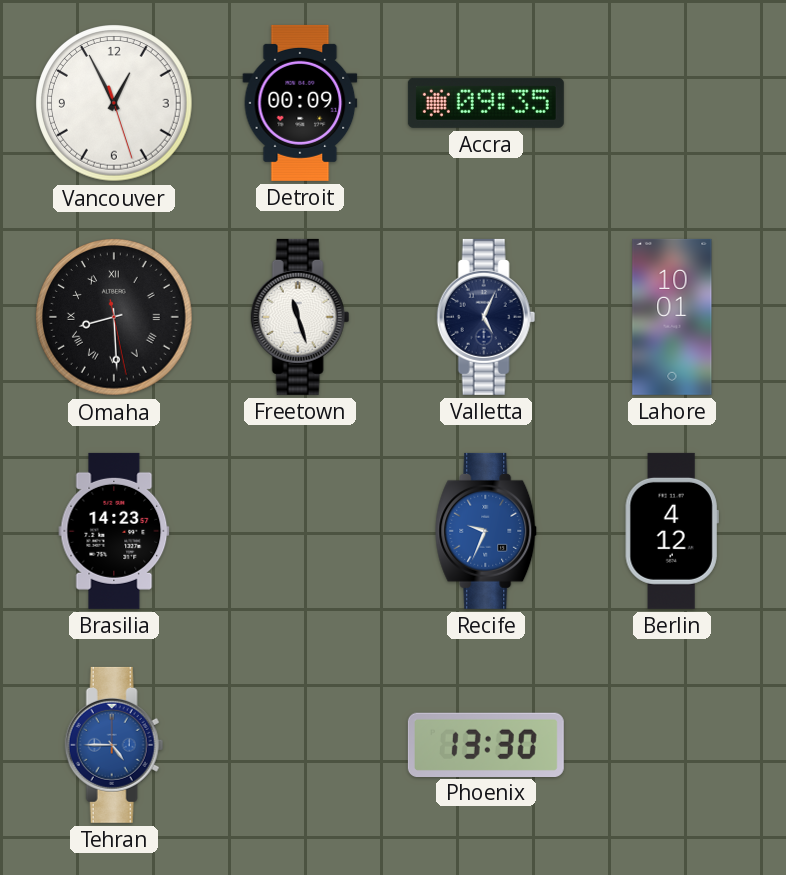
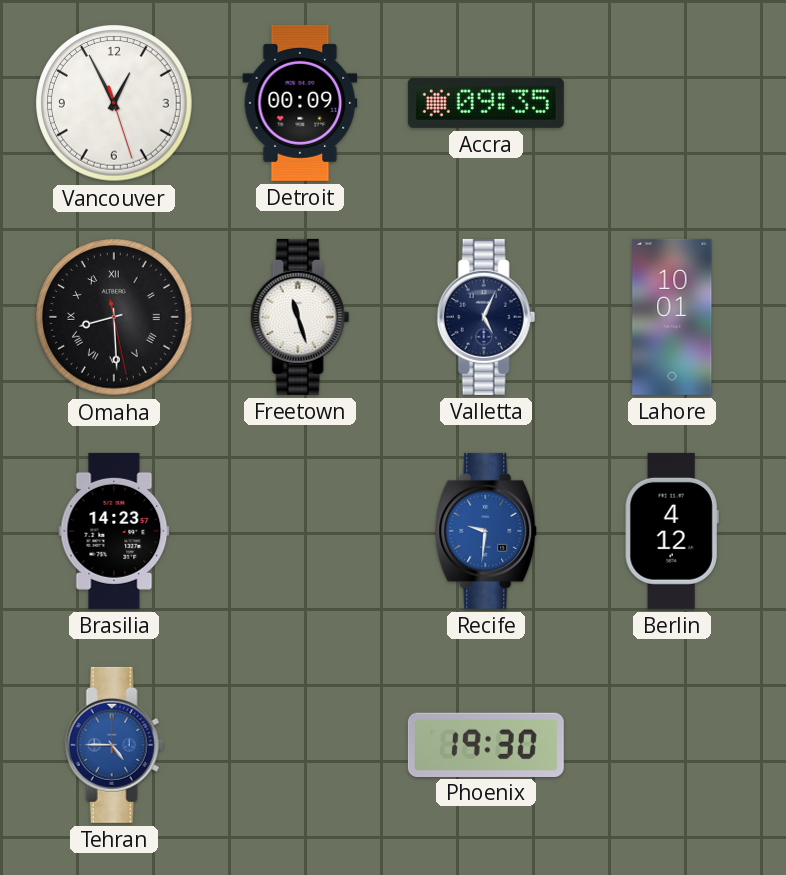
Recife: 9:34 -> 9:31
Phoenix: 13:30 -> 19:30
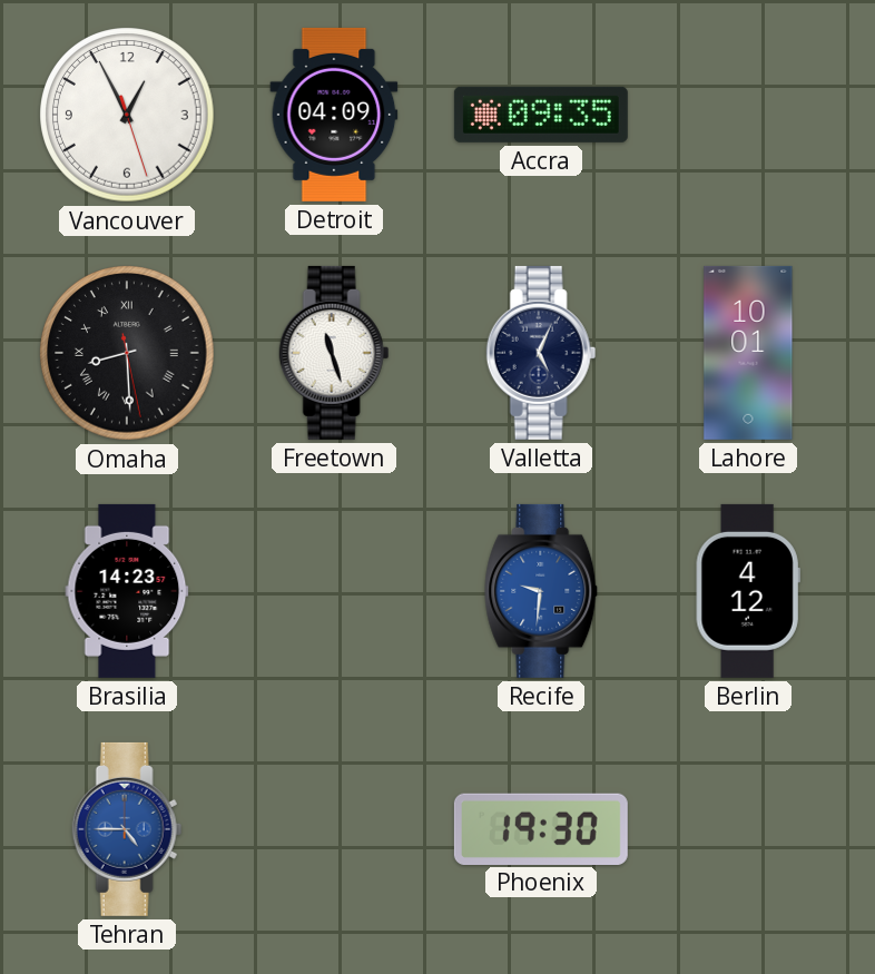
Detroit: 00:09 -> 04:09
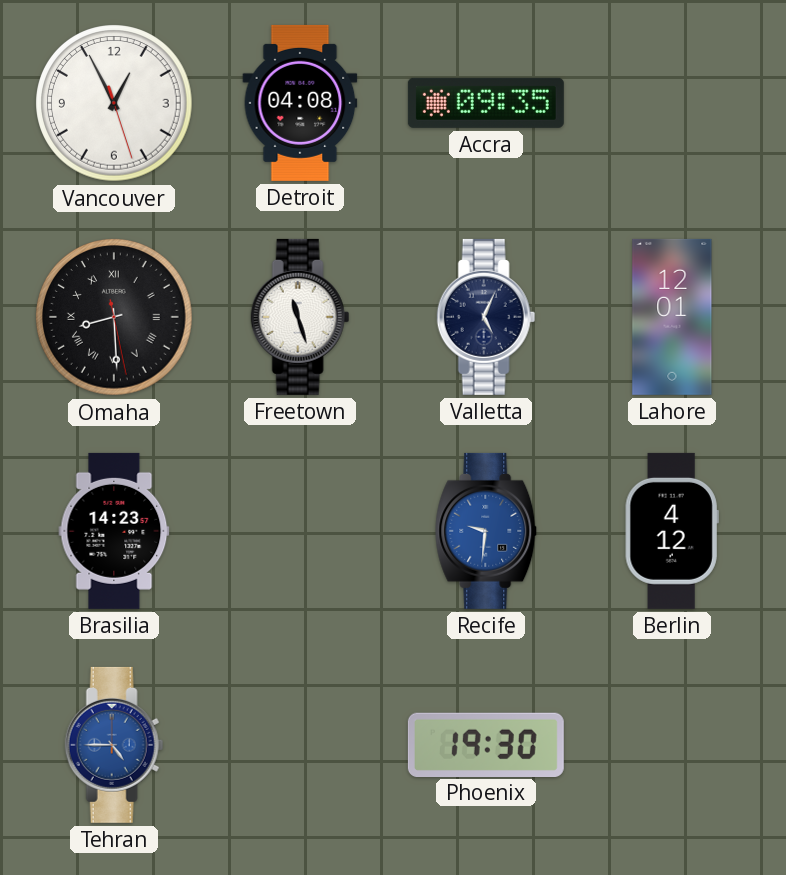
Detroit: 04:09 -> 04:08
Lahore: 10:01 -> 12:01
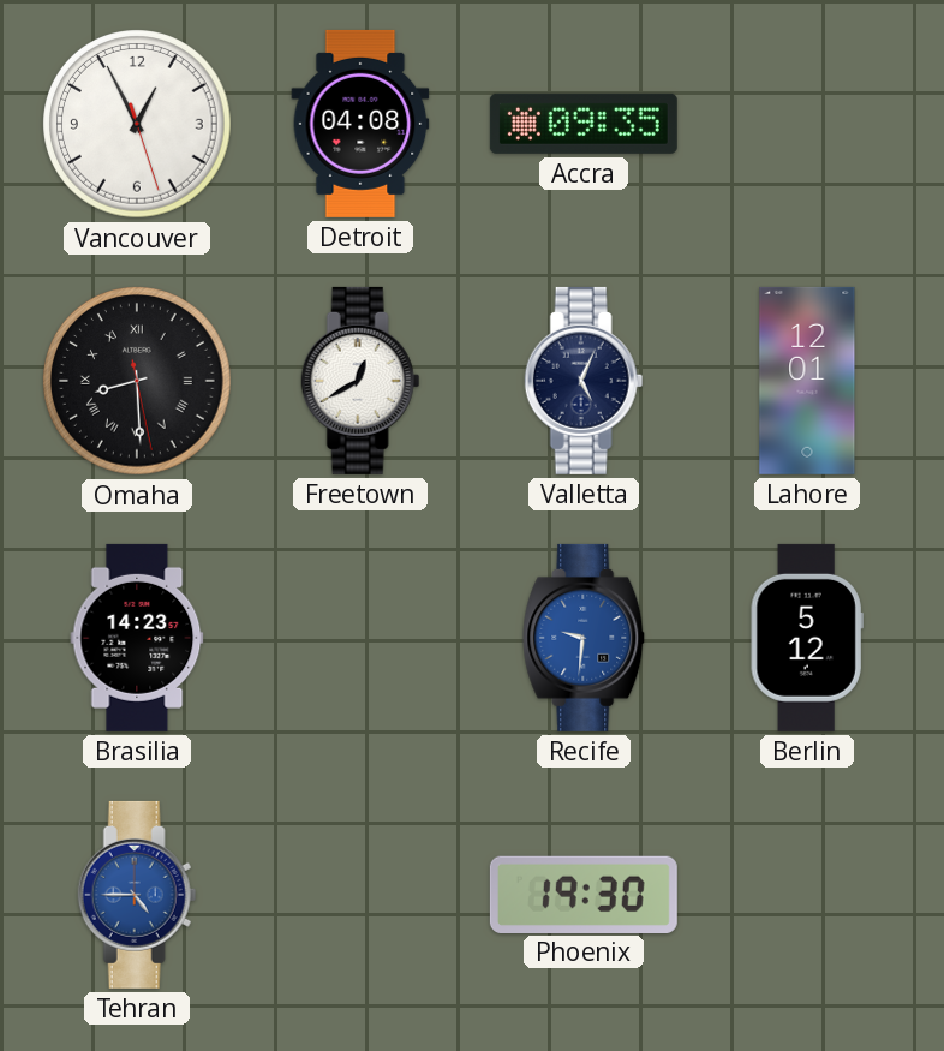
Freetown: 11:27 -> 12:40
Berlin: 4:12 -> 5:12
